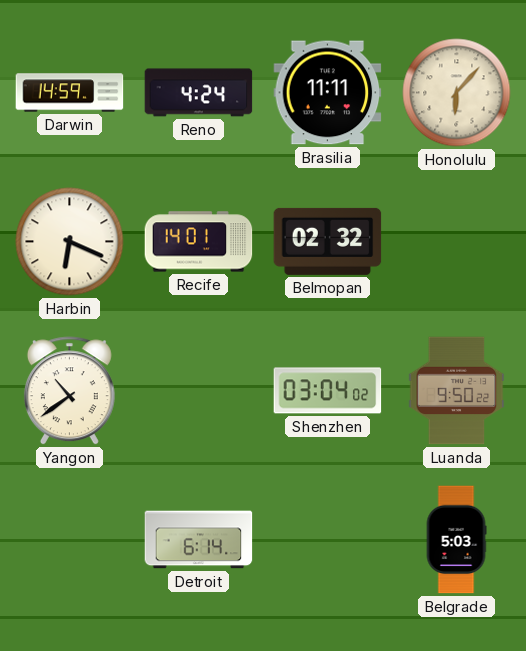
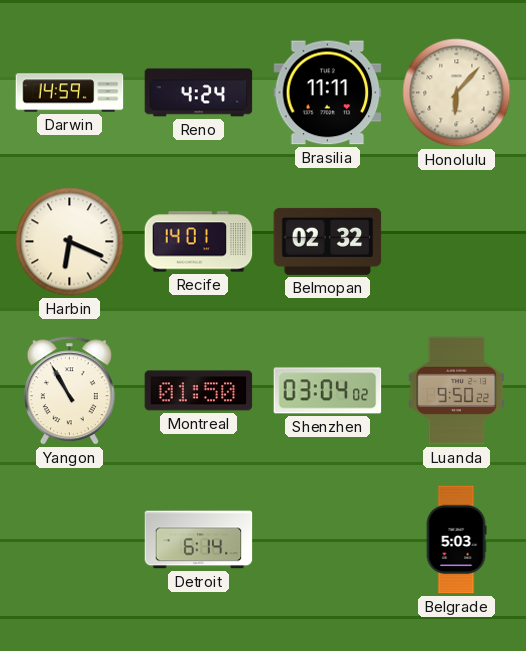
Yangon: 10:39 -> 10:55
Montreal: none -> 01:50
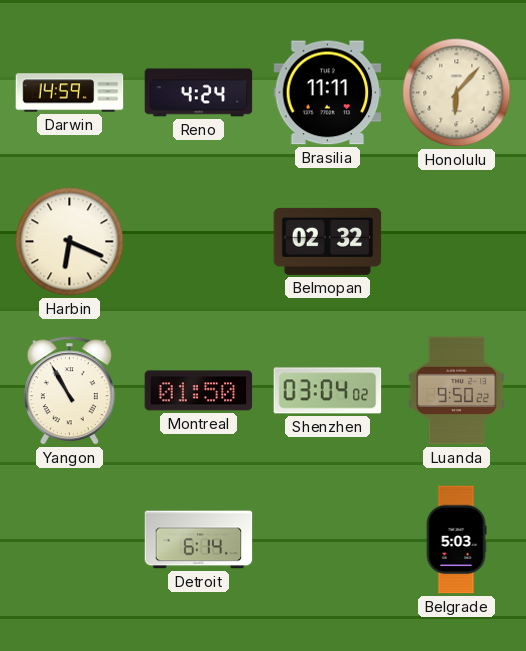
Recife: 14:01 -> none
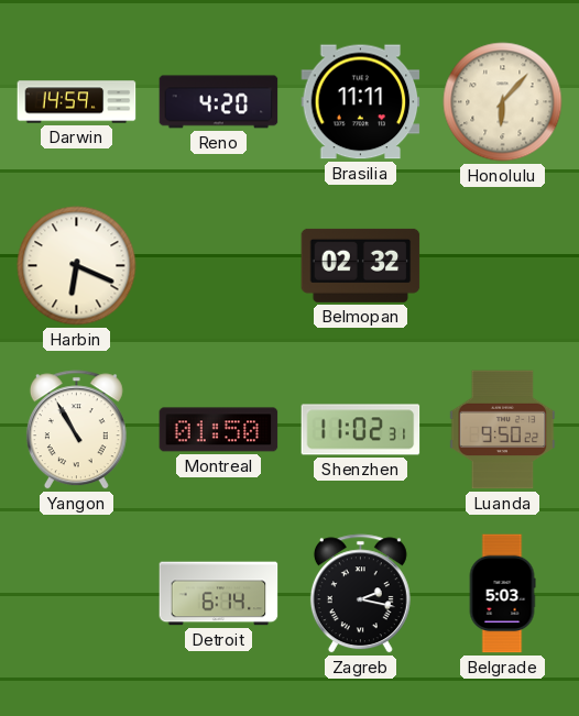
Reno: 4:24 -> 4:20
Shenzhen: 03:04 -> 11:02
Zagreb: none -> 2:17
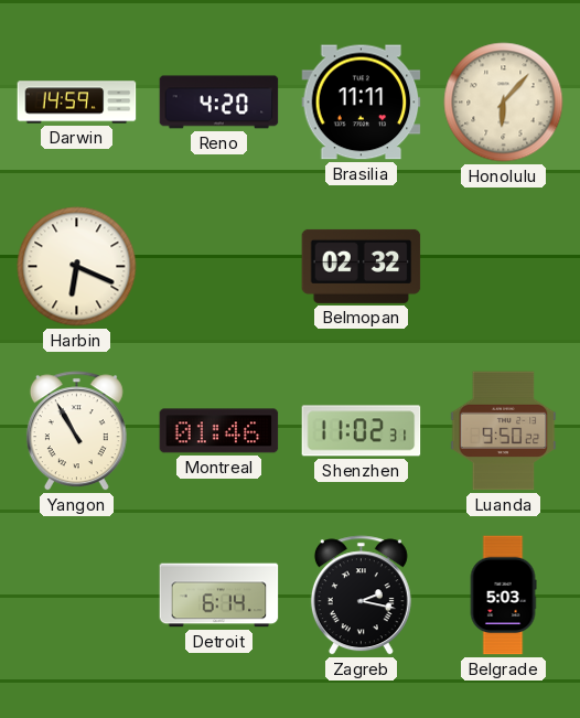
Montreal: 01:50 -> 01:46
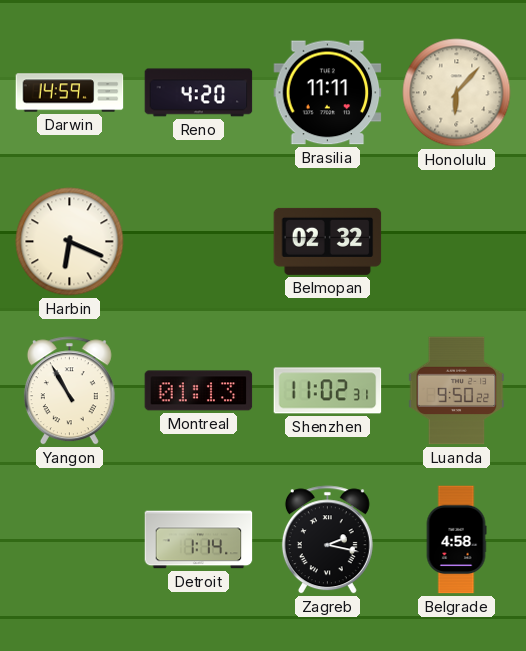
Montreal: 01:46 -> 01:13
Detroit: 6:14 -> 1:14
Belgrade: 5:03 -> 4:58
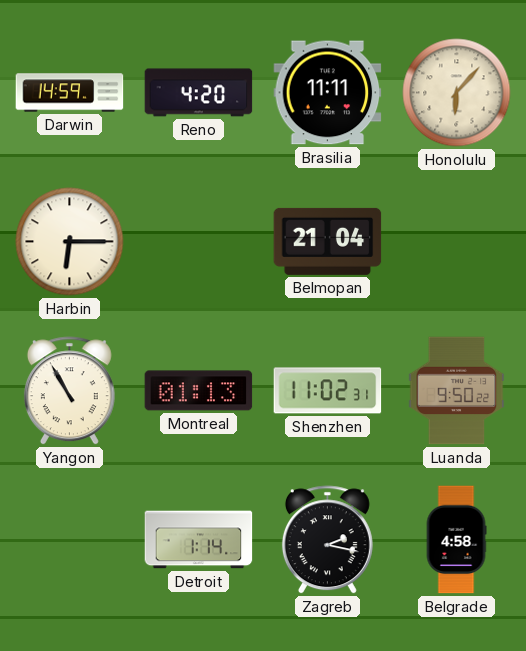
Harbin: 6:19 -> 6:15
Belmopan: 02:32 -> 21:04
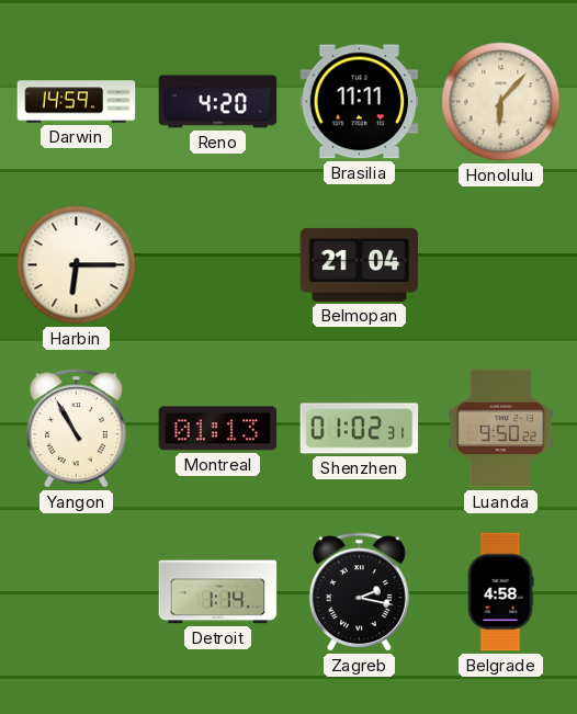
Shenzhen: 11:02 -> 01:02
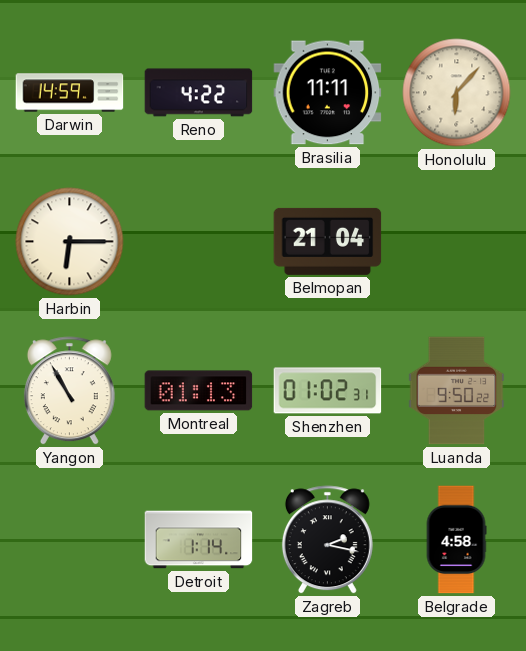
Reno: 4:20 -> 4:22
